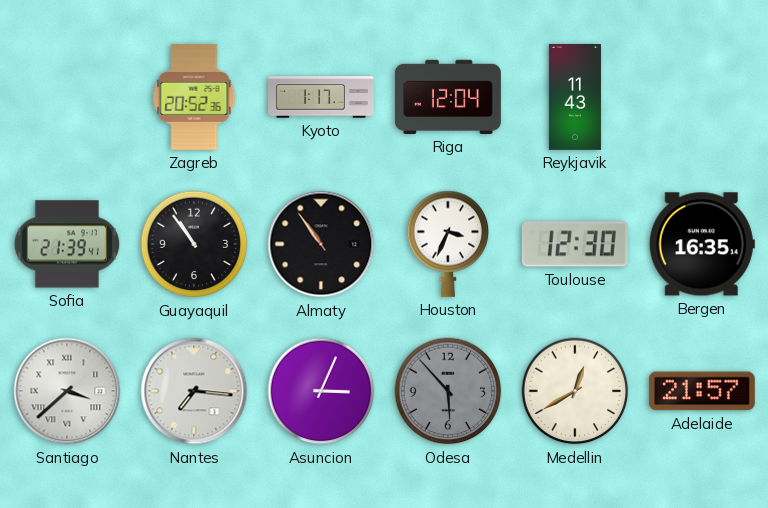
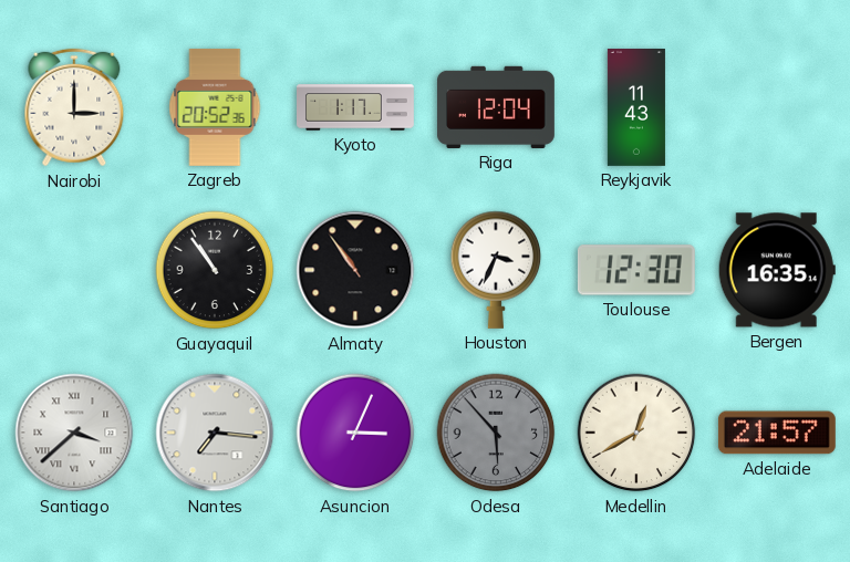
Nairobi: none -> 3:00
Sofia: 21:39 -> none
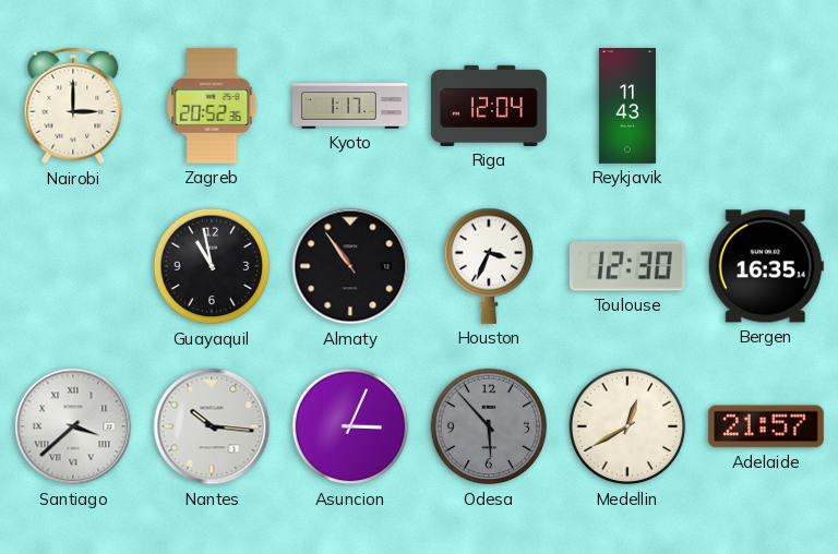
Guayaquil: 10:54 -> 10:58
Nantes: 7:16 -> 10:16
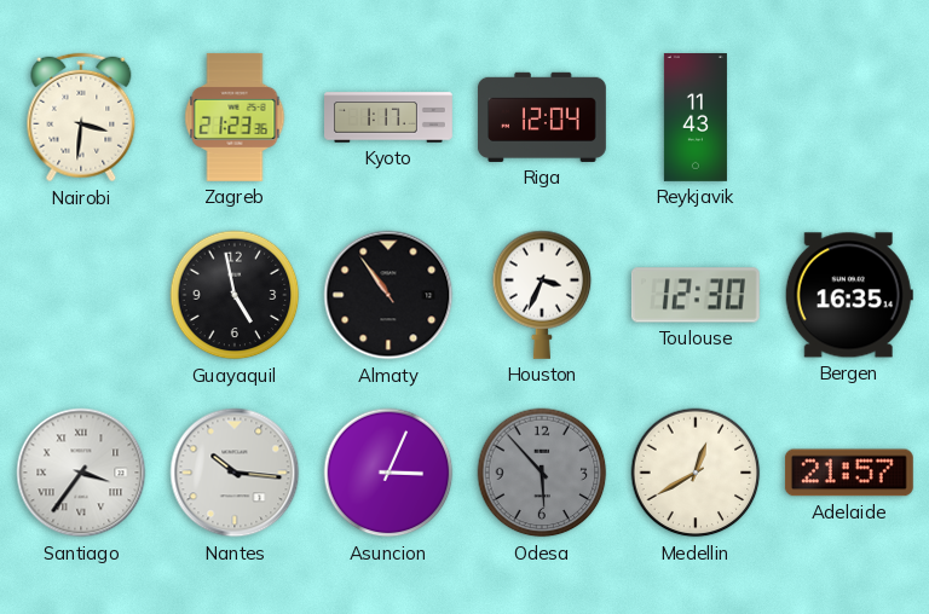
Nairobi: 3:00 -> 3:31
Zagreb: 20:52 -> 21:23
Guayaquil: 10:58 -> 4:58
Santiago: 3:38 -> 3:36
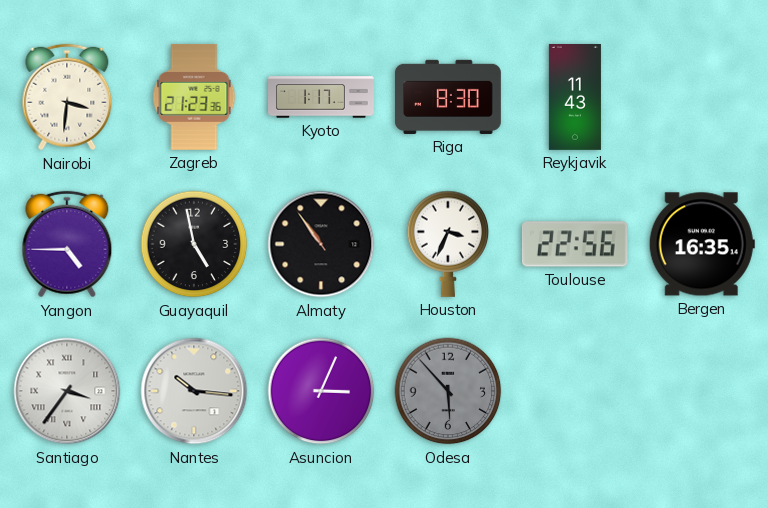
Riga: 12:04 -> 8:30
Yangon: none -> 4:45
Toulouse: 12:30 -> 22:56
Medellin: 12:40 -> none
Adelaide: 21:57 -> none
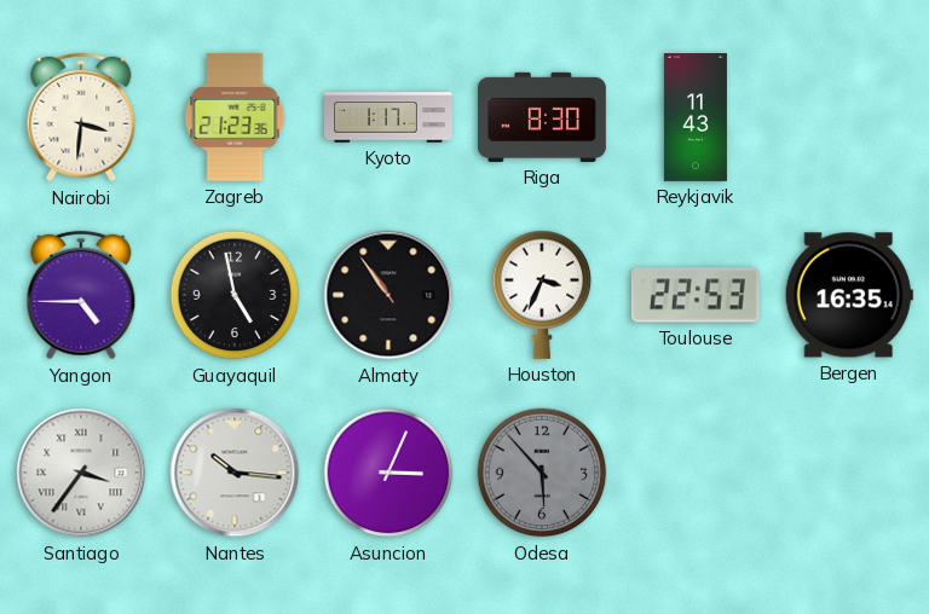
Toulouse: 22:56 -> 22:53
